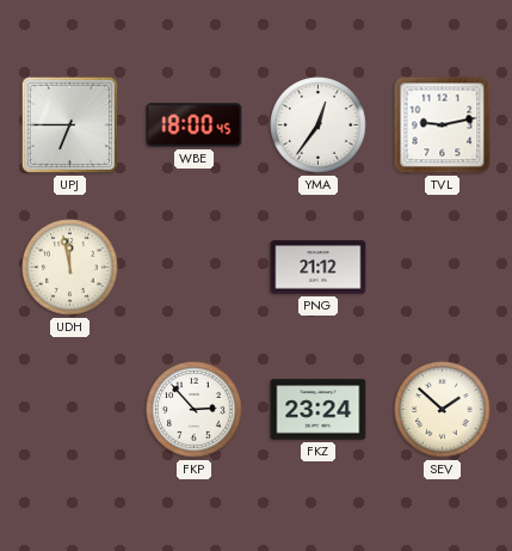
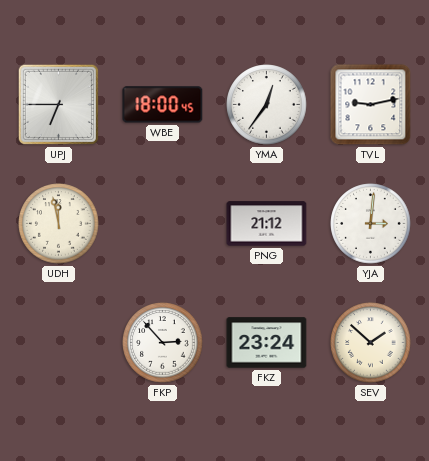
YJA: none -> 3:01
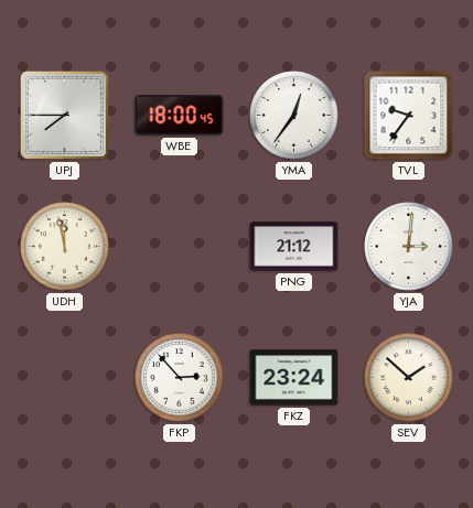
UPJ: 6:45 -> 7:45
TVL: 9:13 -> 9:36
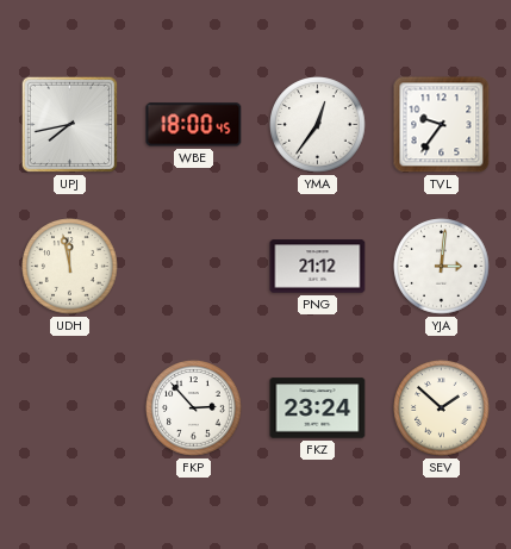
UPJ: 7:45 -> 7:43
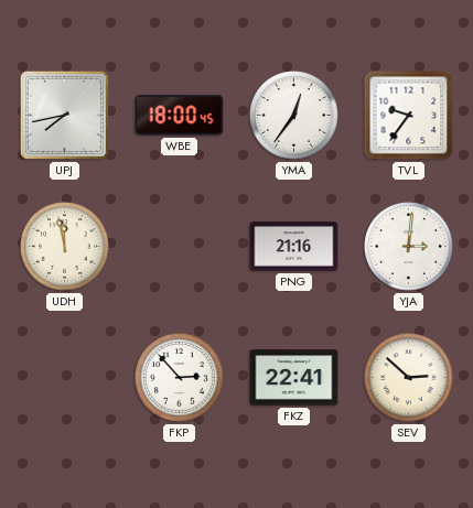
PNG: 21:12 -> 21:16
FKZ: 23:24 -> 22:41
SEV: 1:52 -> 2:52
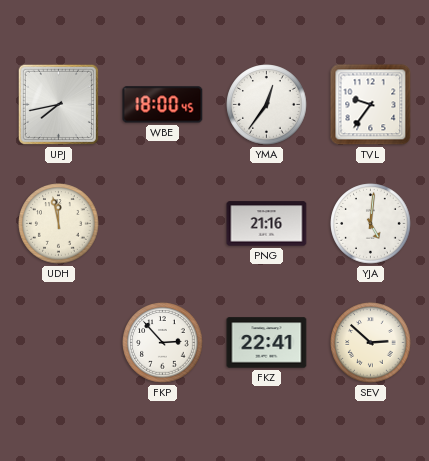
YJA: 3:01 -> 5:01
